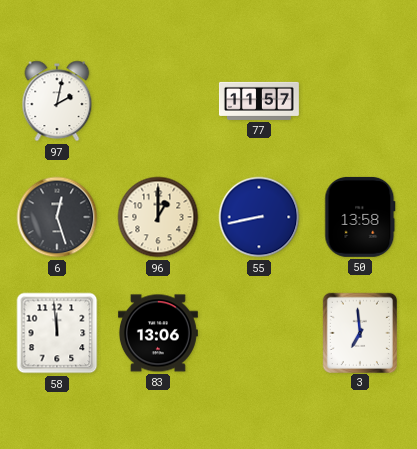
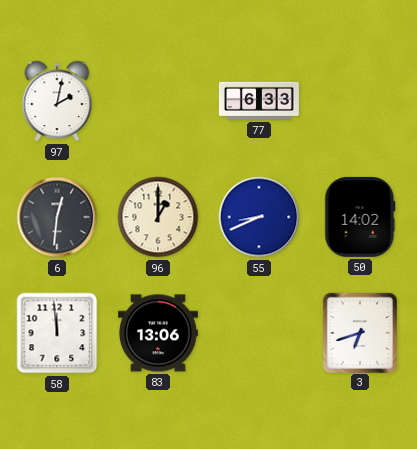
77: 11:57 -> 6:33
6: 12:27 -> 12:31
55: 8:43 -> 8:41
50: 13:58 -> 14:02
3: 6:59 -> 6:42
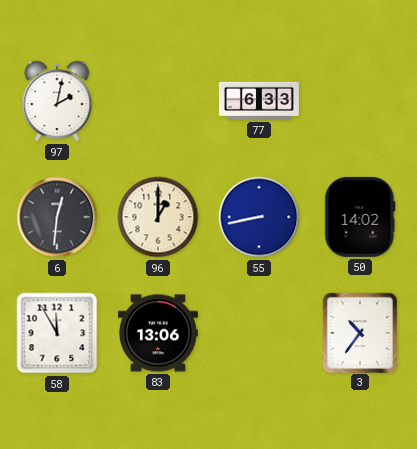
55: 8:41 -> 8:43
58: 11:59 -> 11:55
3: 6:42 -> 10:36
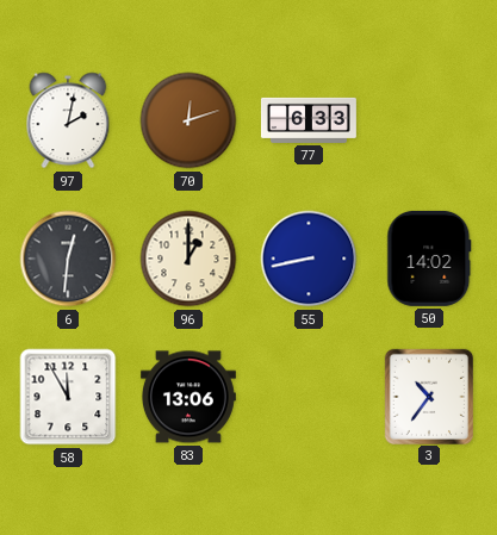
70: none -> 12:12
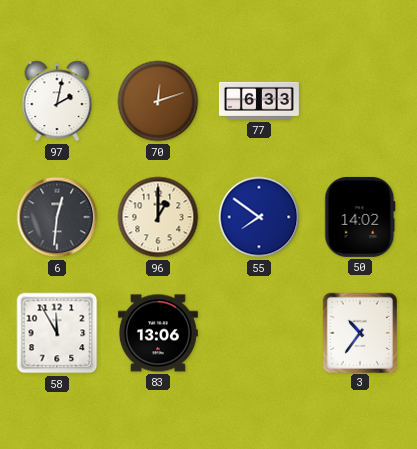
55: 8:43 -> 7:51
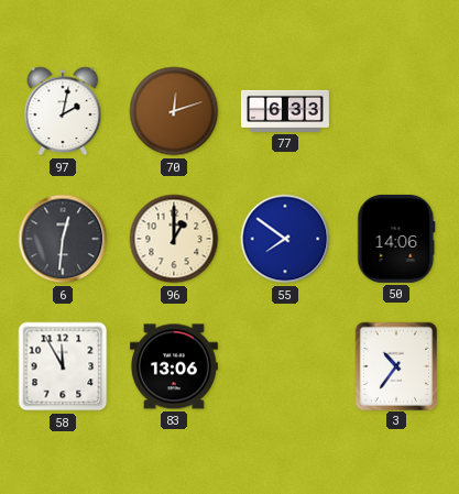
50: 14:02 -> 14:06
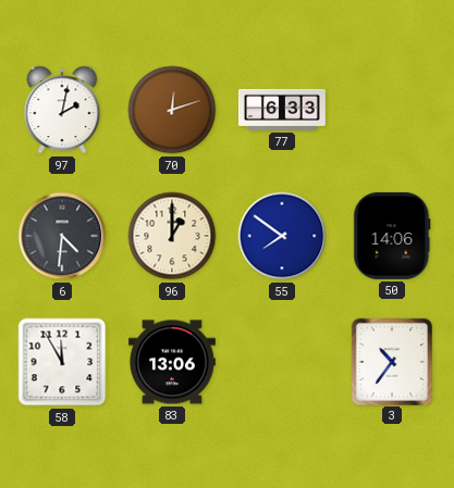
6: 12:31 -> 4:31
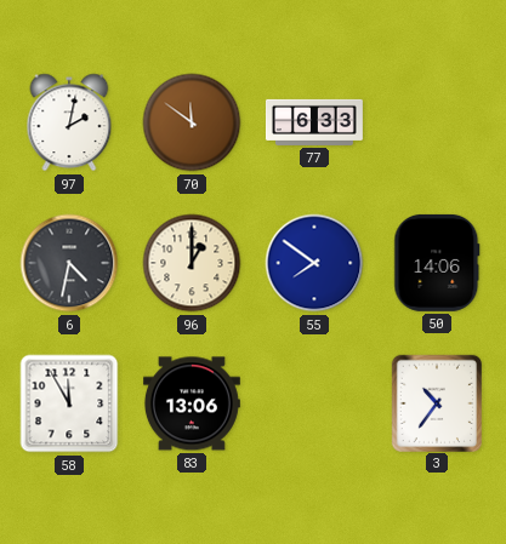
70: 12:12 -> 11:51
6: 4:31 -> 4:32
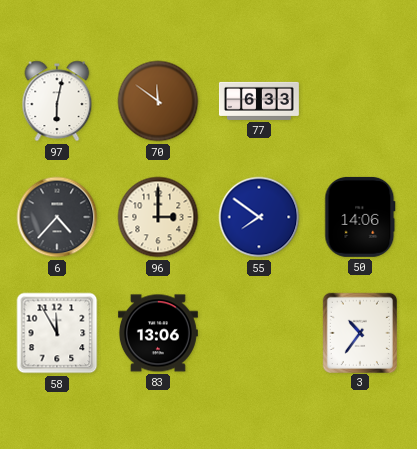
97: 2:02 -> 6:02
6: 4:32 -> 4:37
96: 1:00 -> 3:00
